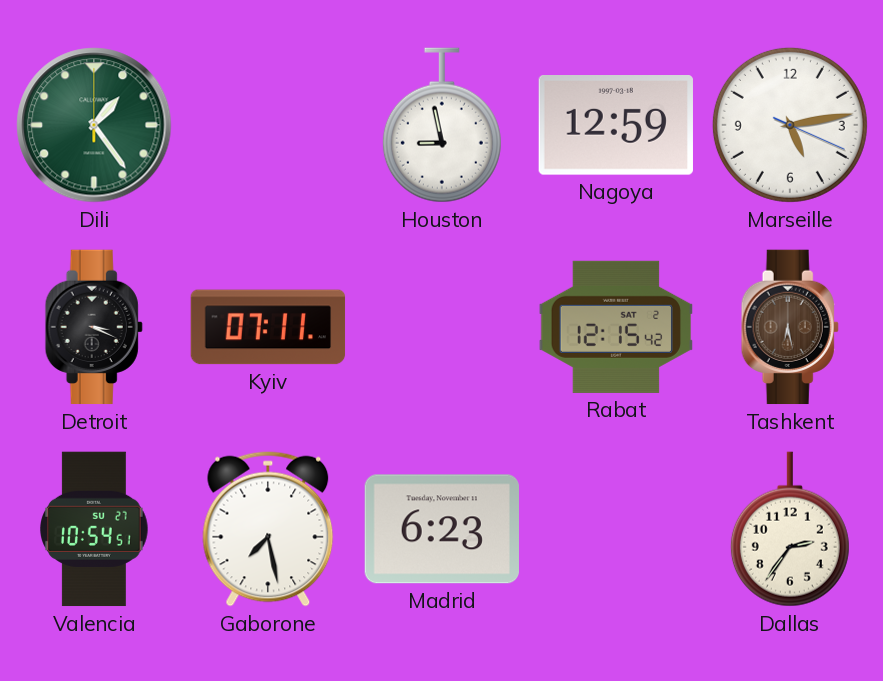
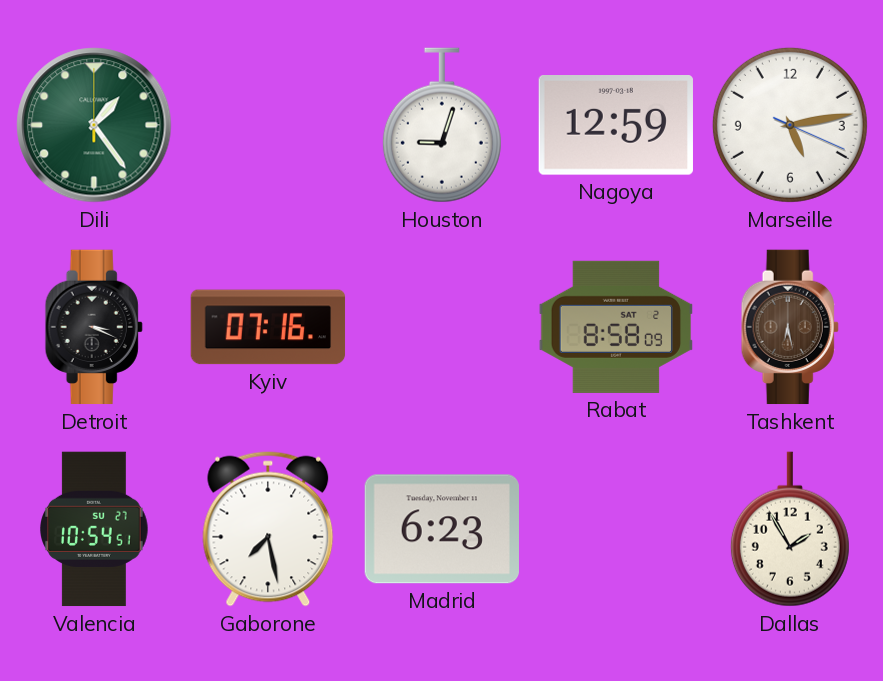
Houston: 8:58 -> 9:03
Kyiv: 07:11 -> 07:16
Rabat: 12:15 -> 8:58
Dallas: 2:36 -> 1:55
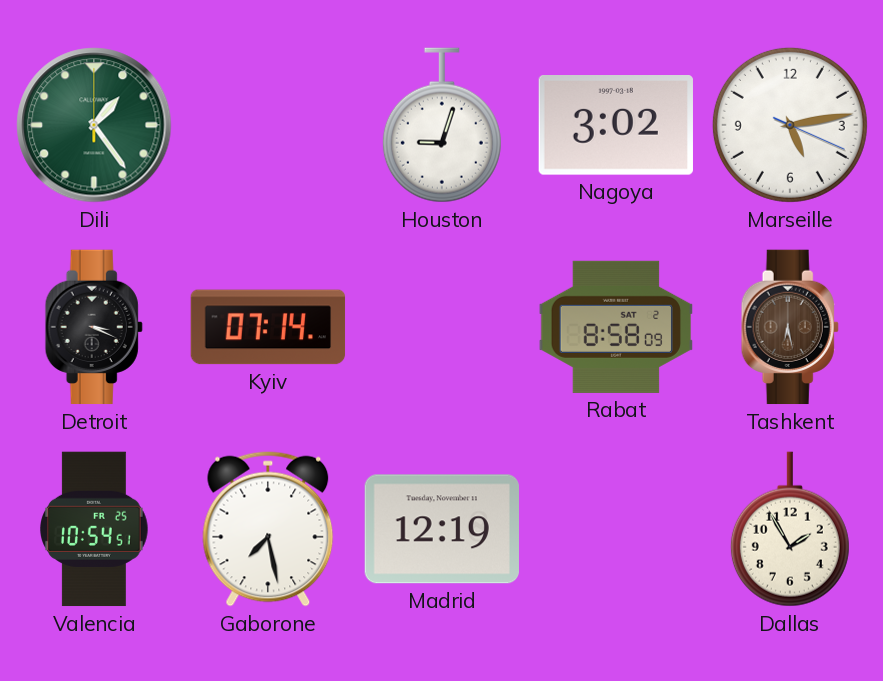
Nagoya: 12:59 -> 3:02
Kyiv: 07:16 -> 07:14
Valencia date: SU 27 -> FR 25
Madrid: 6:23 -> 12:19
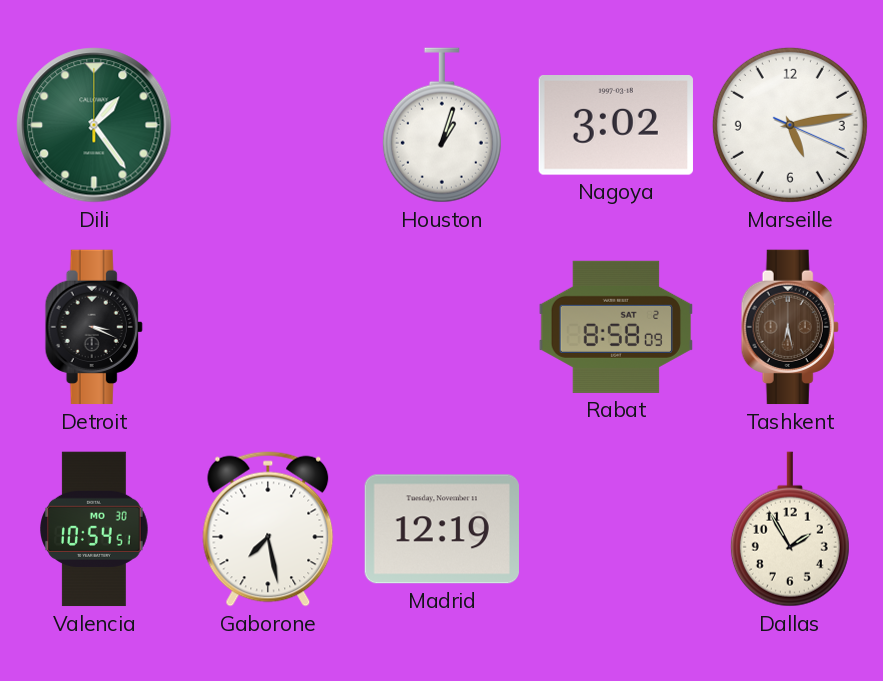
Houston: 9:03 -> 1:03
Kyiv: 07:14 -> none
Valencia date: FR 25 -> MO 30
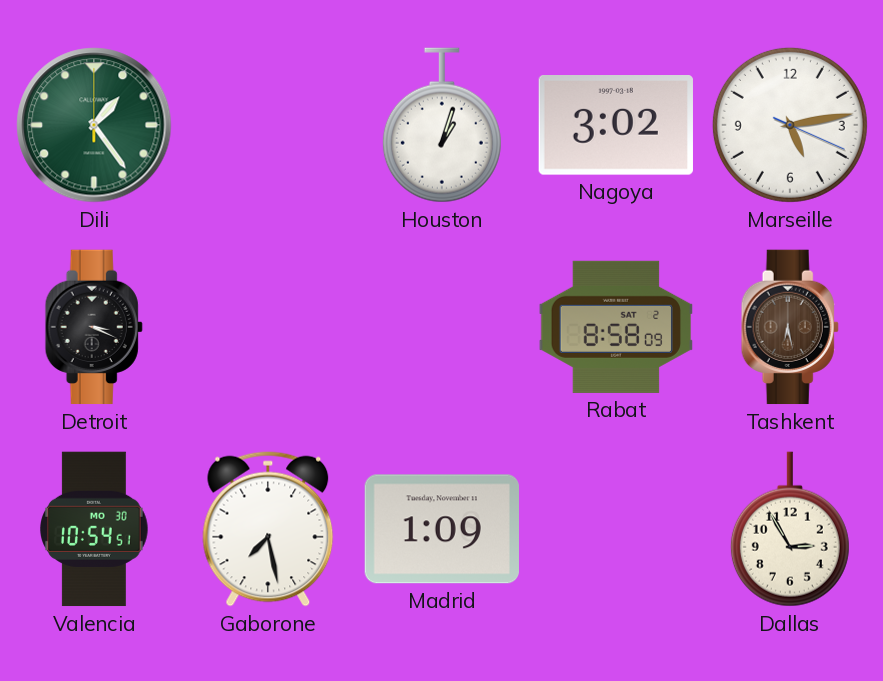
Madrid: 12:19 -> 1:09
Dallas: 1:55 -> 2:55
